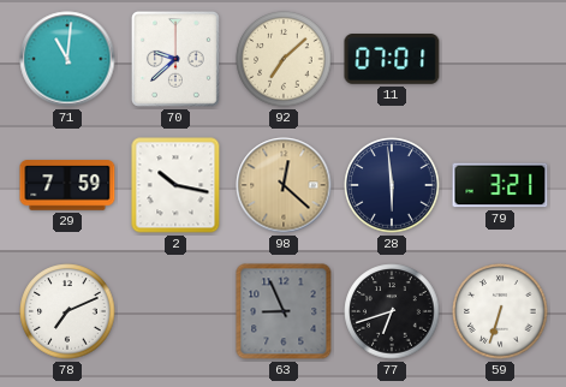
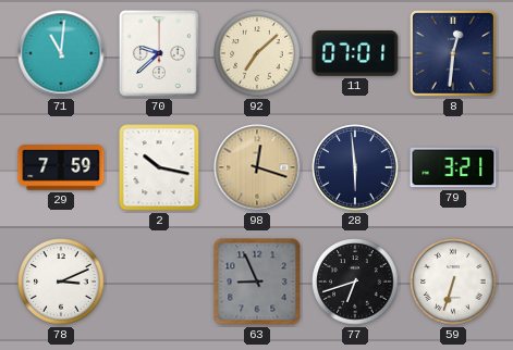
8: none -> 12:31
98: 12:22 -> 12:18
78: 7:11 -> 3:11
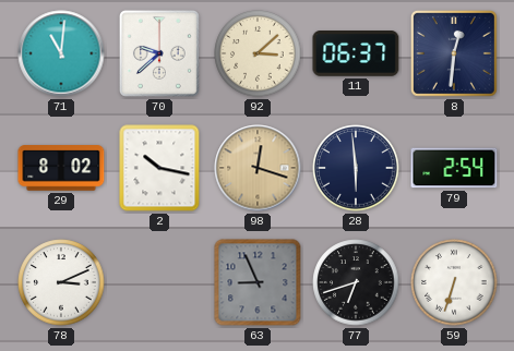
92: 7:08 -> 3:08
11: 07:01 -> 06:37
29: 7:59 -> 8:02
79: 3:21 -> 2:54
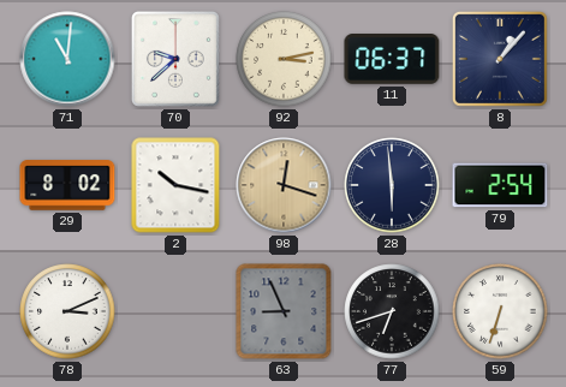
92: 3:08 -> 3:13
8: 12:31 -> 1:07
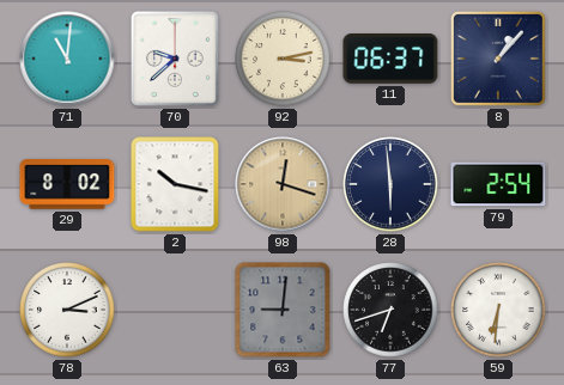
63: 8:56 -> 9:01
59: 6:33 -> 6:31
